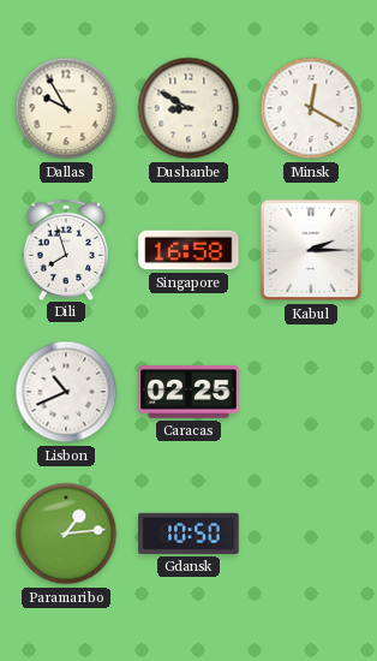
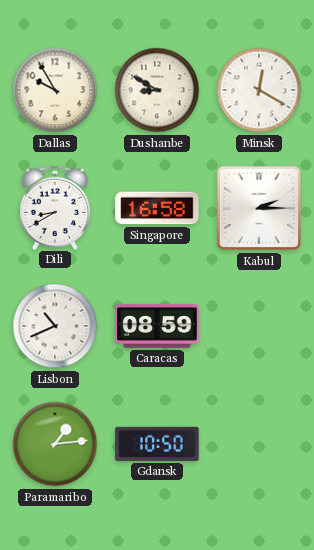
Dili: 7:57 -> 8:40
Caracas: 02:25 -> 08:59
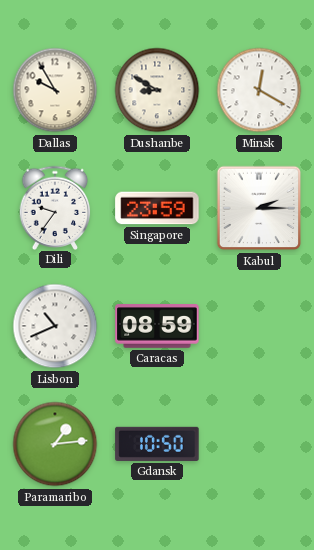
Dili: 8:40 -> 9:36
Singapore: 16:58 -> 23:59
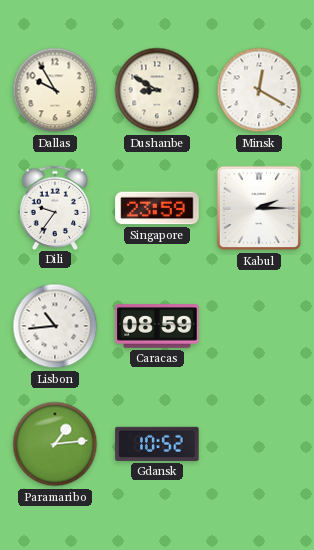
Lisbon: 10:41 -> 10:44
Gdansk: 10:50 -> 10:52
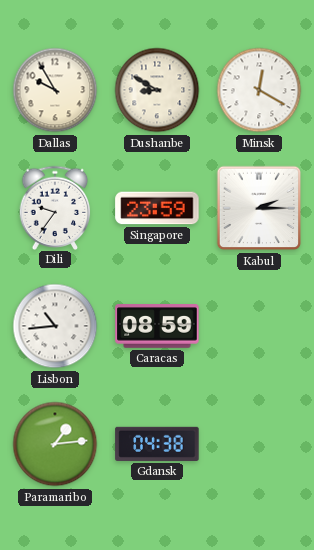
Gdansk: 10:52 -> 04:38
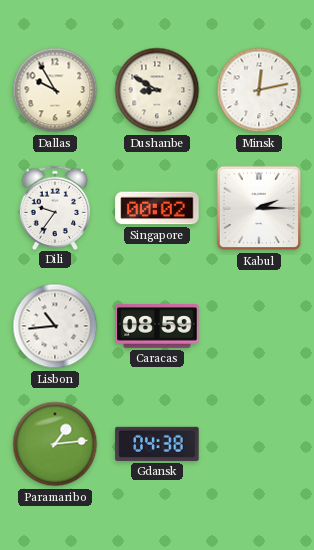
Minsk: 12:20 -> 12:13
Singapore: 23:59 -> 00:02
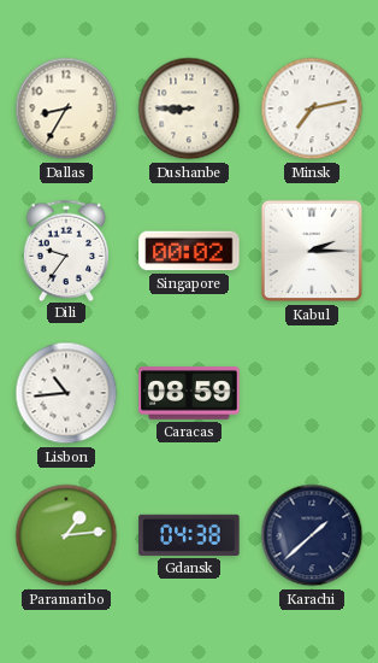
Dallas: 9:55 -> 8:35
Dushanbe: 8:50 -> 8:45
Minsk: 12:13 -> 7:13
Karachi: none -> 1:38
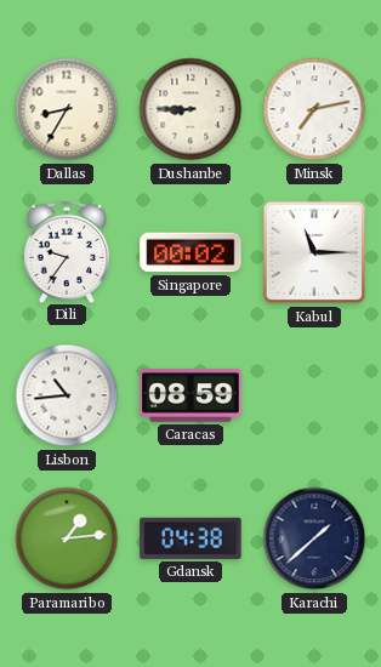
Kabul: 2:15 -> 11:15
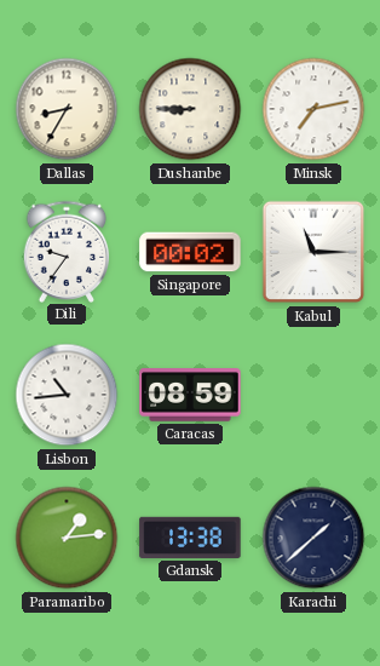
Gdansk: 04:38 -> 13:38
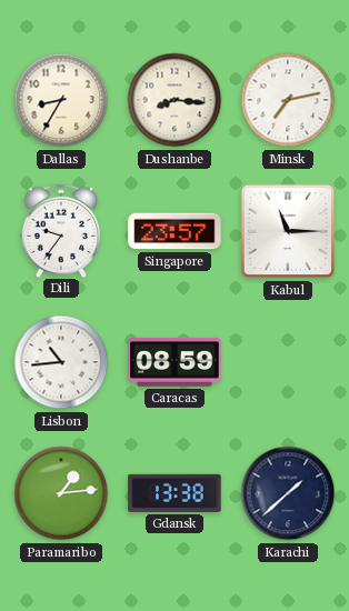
Dushanbe: 8:45 -> 8:16
Singapore: 00:02 -> 23:57
